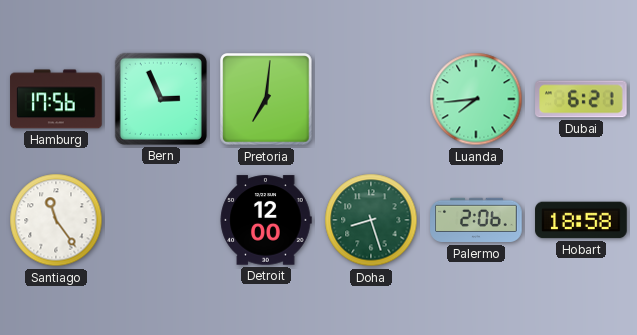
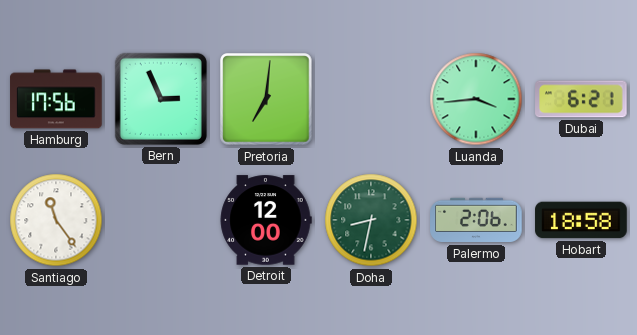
Luanda: 7:44 -> 3:44
Doha: 8:27 -> 8:32
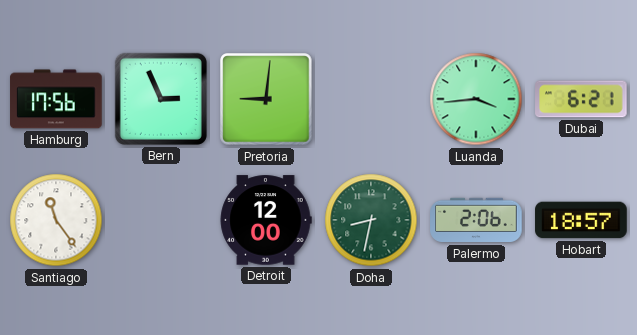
Pretoria: 7:01 -> 9:01
Hobart: 18:58 -> 18:57
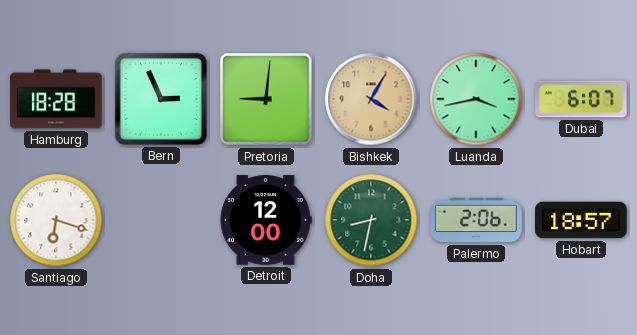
Hamburg: 17:56 -> 18:28
Bishkek: none -> 4:05
Luanda: 3:44 -> 3:43
Dubai: 6:21 -> 6:07
Santiago: 11:24 -> 6:18
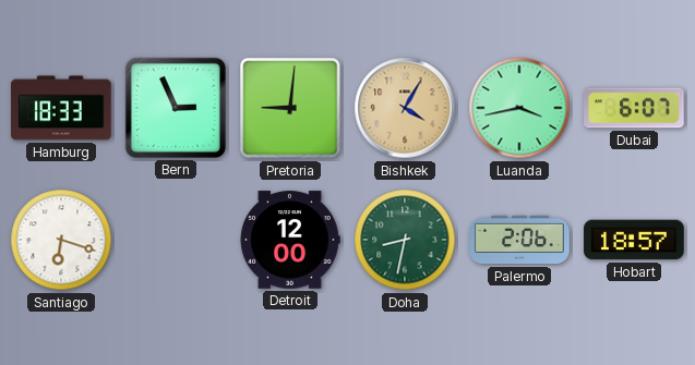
Hamburg: 18:28 -> 18:33
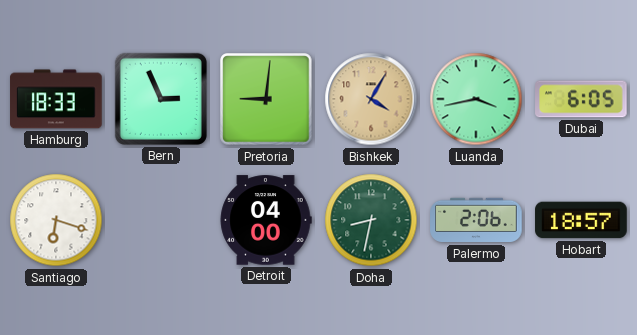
Dubai: 6:07 -> 6:05
Detroit: 12:00 -> 04:00
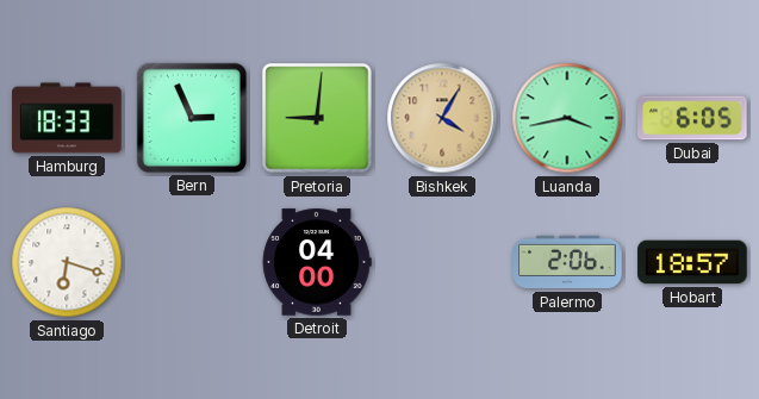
Doha: 8:32 -> none
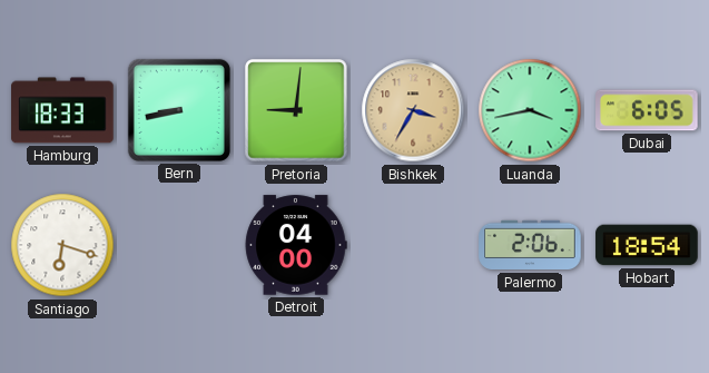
Bern: 2:56 -> 8:43
Bishkek: 4:05 -> 3:35
Hobart: 18:57 -> 18:54
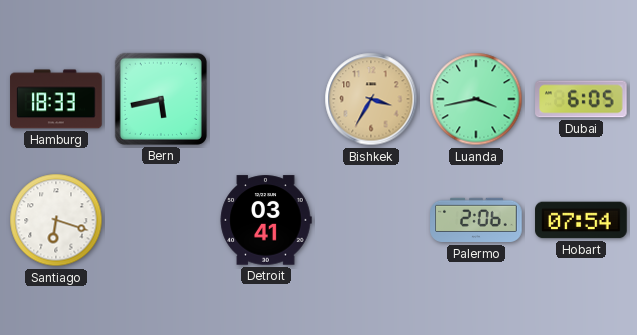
Bern: 8:43 -> 5:43
Pretoria: 9:01 -> none
Detroit: 04:00 -> 03:41
Hobart: 18:54 -> 07:54
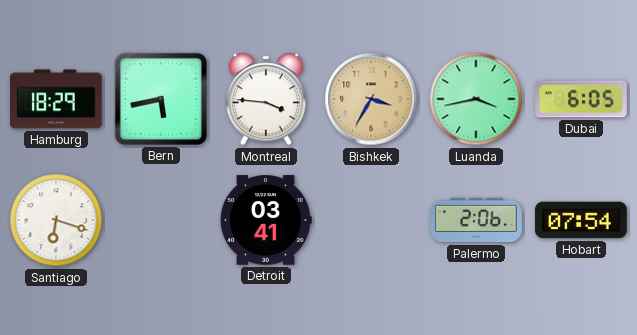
Hamburg: 18:33 -> 18:29
Montreal: none -> 3:46
